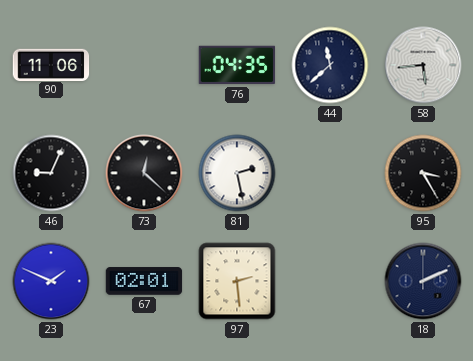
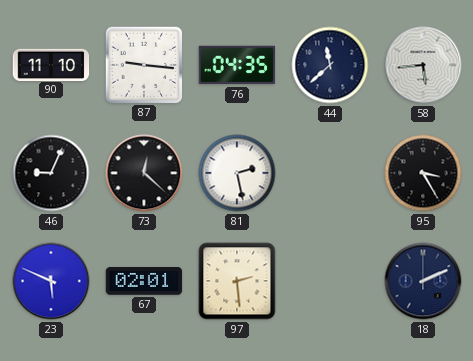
90: 11:06 -> 11:10
87: none -> 9:16
23: 1:49 -> 5:49
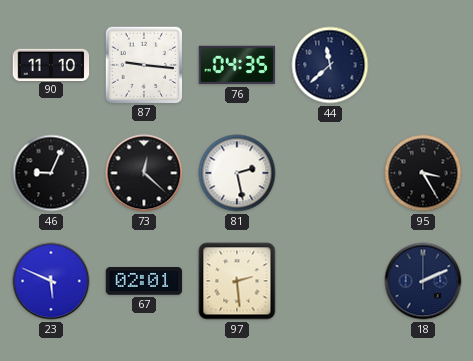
58: 5:44 -> none
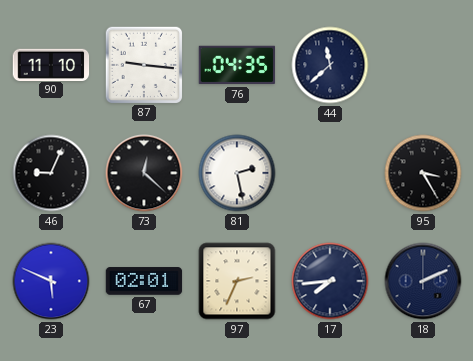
97: 2:29 -> 2:34
17: none -> 7:44
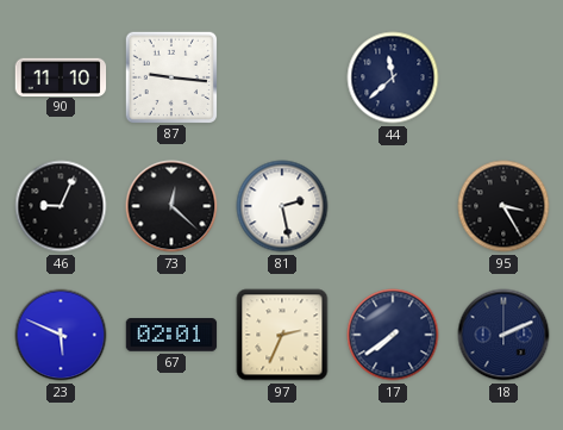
76: 04:35 -> none
17: 7:44 -> 7:39
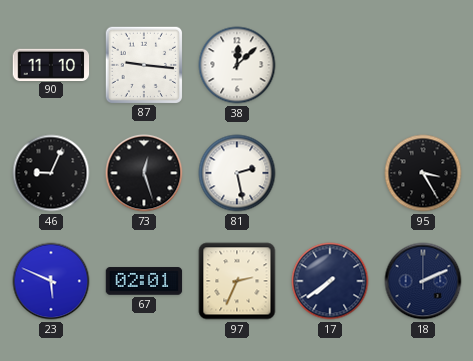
38: none -> 12:08
44: 11:38 -> none
73: 12:22 -> 12:27
